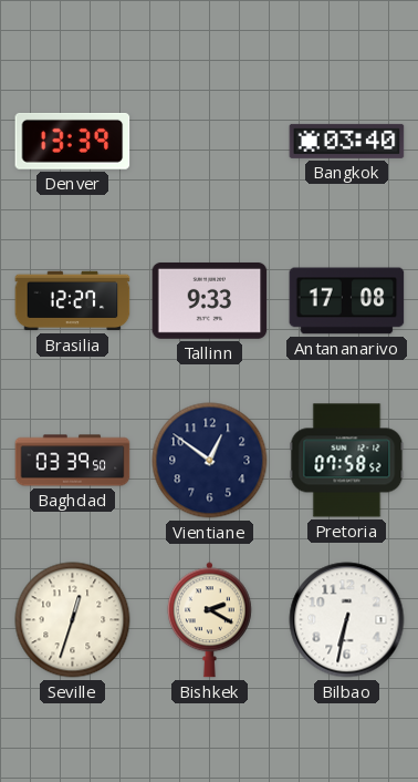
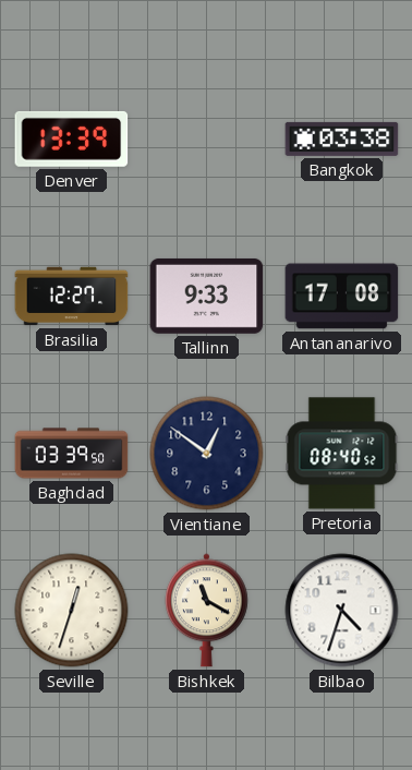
Bangkok: 03:40 -> 03:38
Pretoria: 07:58 -> 08:40
Bishkek: 2:20 -> 11:20
Bilbao: 6:32 -> 4:33
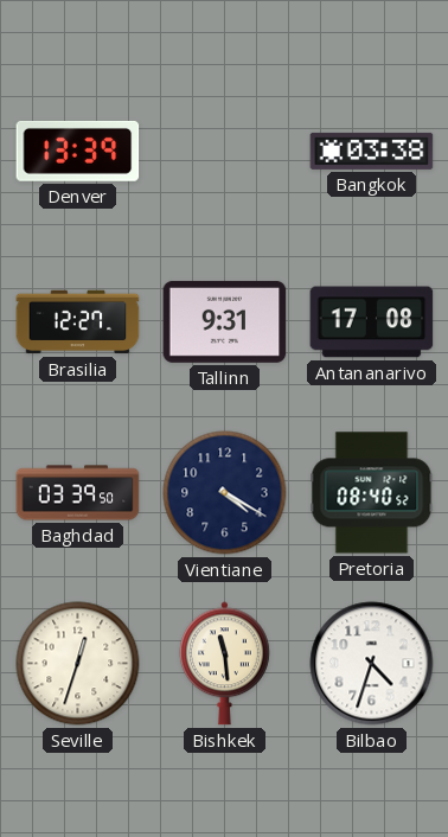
Tallinn: 9:33 -> 9:31
Vientiane: 12:51 -> 4:20
Bishkek: 11:20 -> 11:29
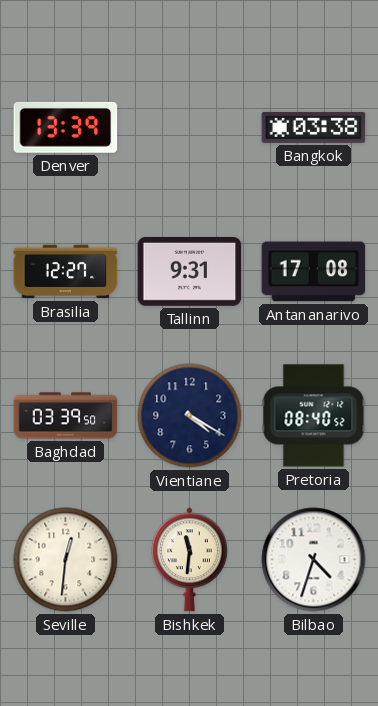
Seville: 12:33 -> 12:31
Bishkek: 11:29 -> 11:31
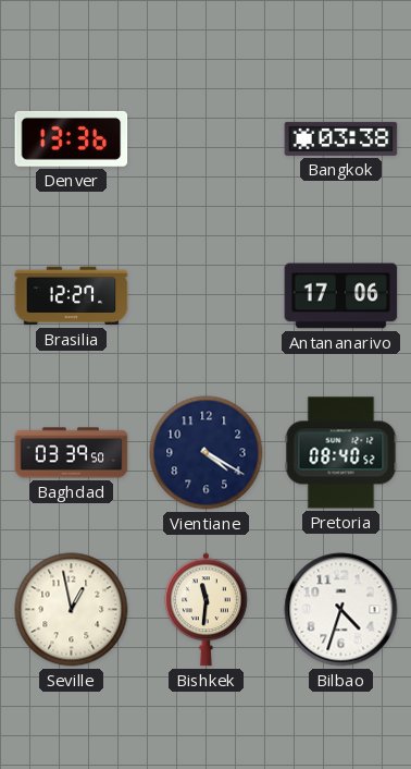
Denver: 13:39 -> 13:36
Tallinn: 9:31 -> none
Antananarivo: 17:08 -> 17:06
Seville: 12:31 -> 12:58
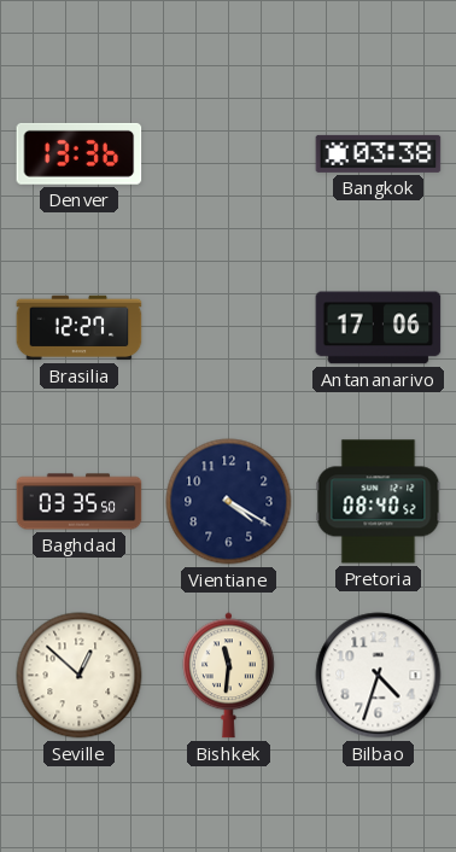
Baghdad: 03:39 -> 03:35
Seville: 12:58 -> 12:52
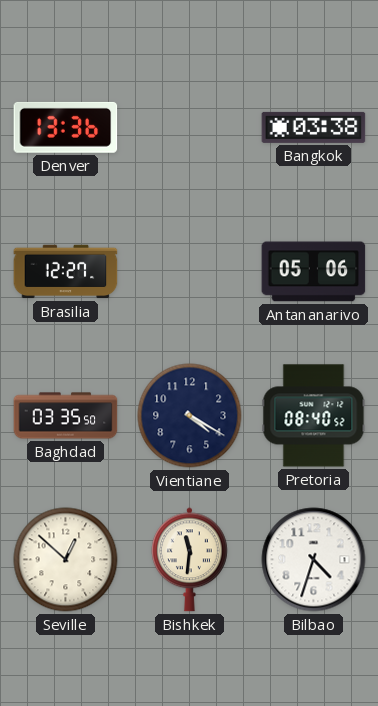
Antananarivo: 17:06 -> 05:06
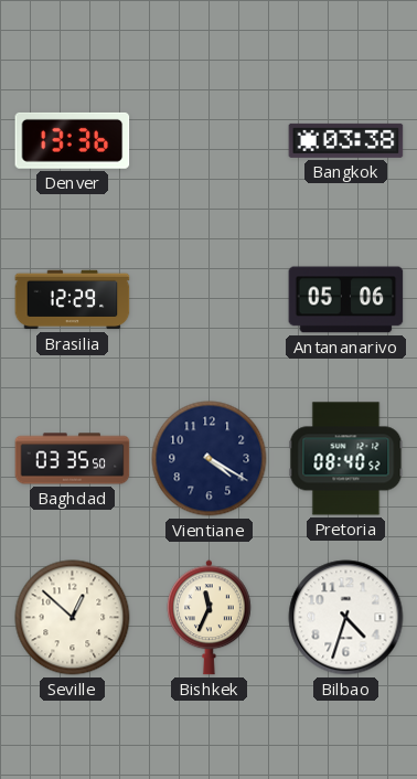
Brasilia: 12:27 -> 12:29
Bishkek: 11:31 -> 11:34
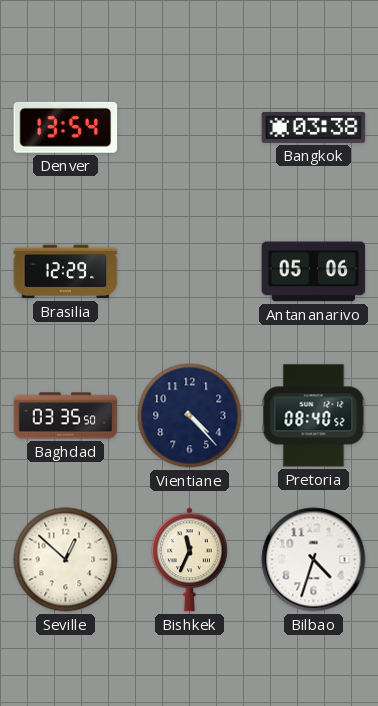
Denver: 13:36 -> 13:54
Vientiane: 4:20 -> 4:23
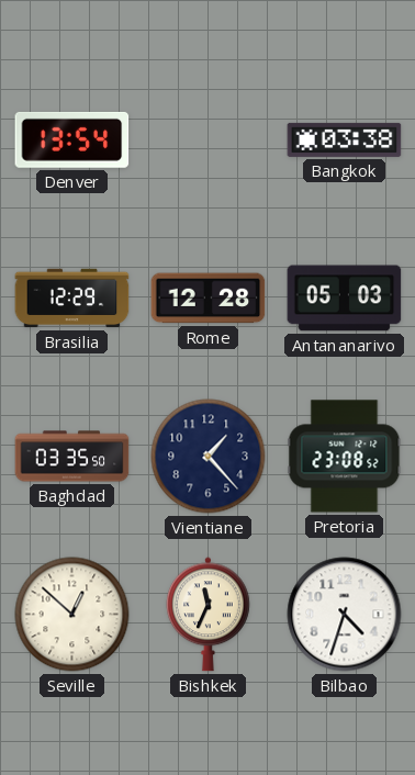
Rome: none -> 12:28
Antananarivo: 05:06 -> 05:03
Vientiane: 4:23 -> 1:23
Pretoria: 08:40 -> 23:08
